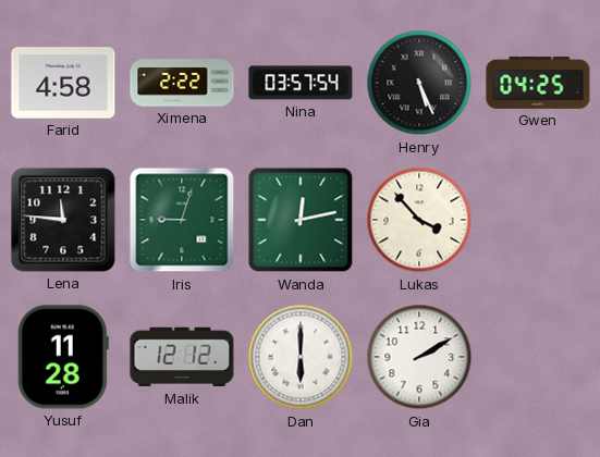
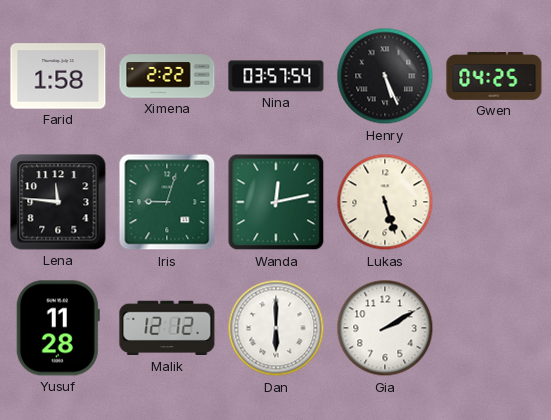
Farid: 4:58 -> 1:58
Lukas: 3:53 -> 5:27
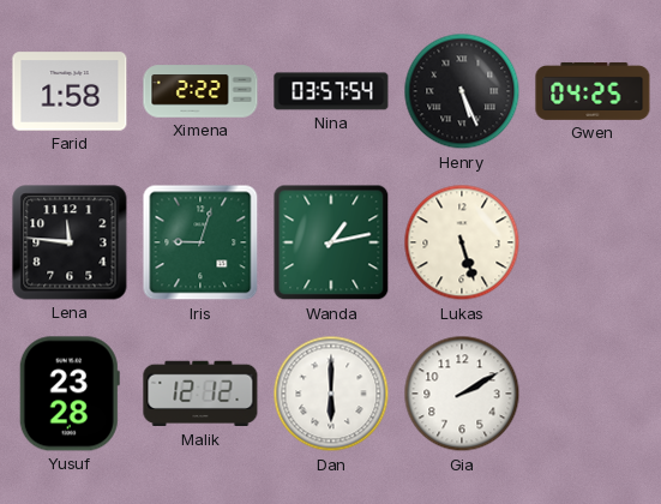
Wanda: 12:13 -> 1:13
Yusuf: 11:28 -> 23:28
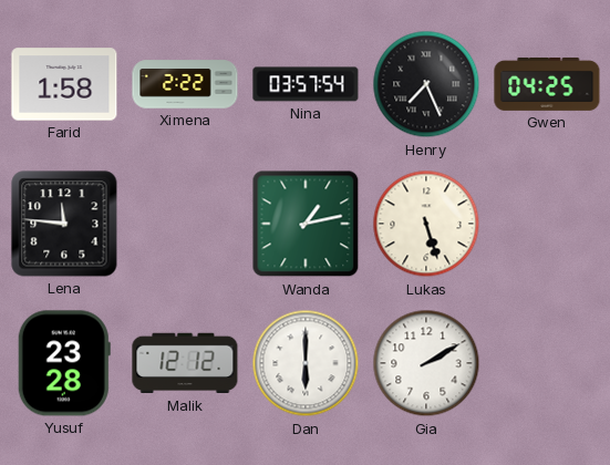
Henry: 5:26 -> 7:26
Iris: 9:03 -> none
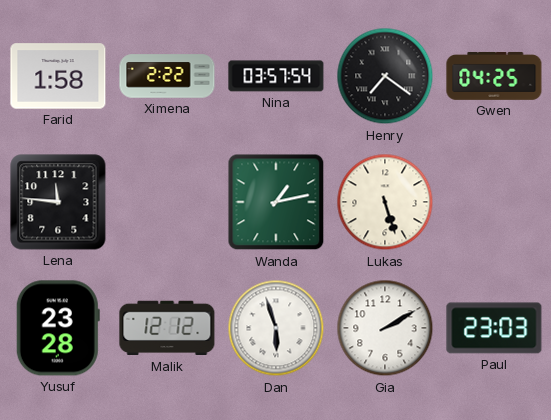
Henry: 7:26 -> 7:21
Dan: 6:00 -> 5:57
Paul: none -> 23:03
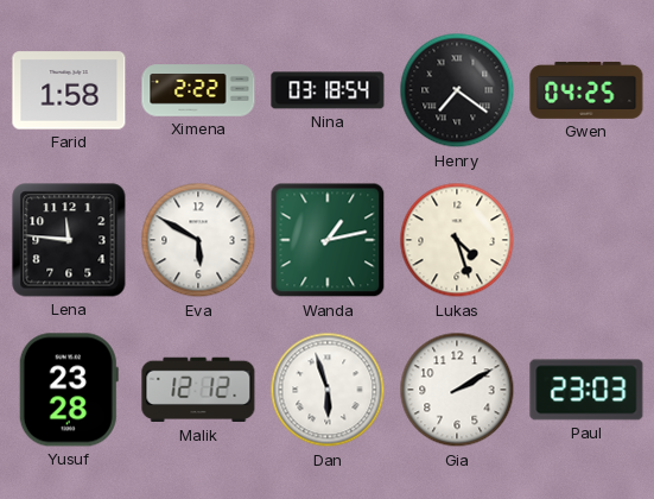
Nina: 03:57 -> 03:18
Eva: none -> 5:50
Lukas: 5:27 -> 4:27
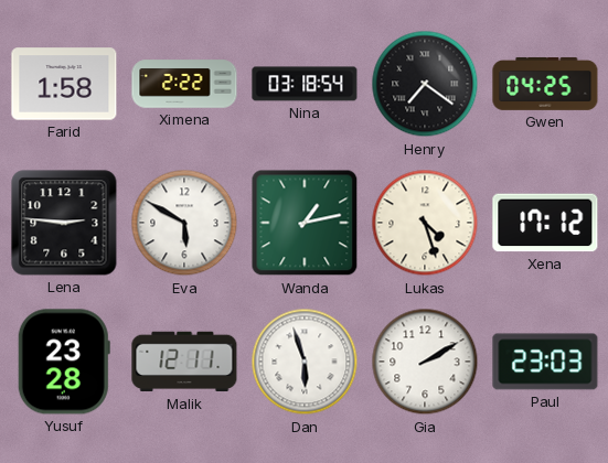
Lena: 11:46 -> 2:46
Xena: none -> 17:12
Malik: 12:12 -> 12:11
